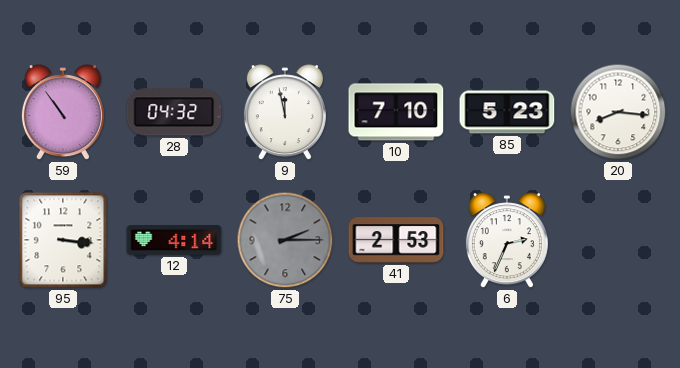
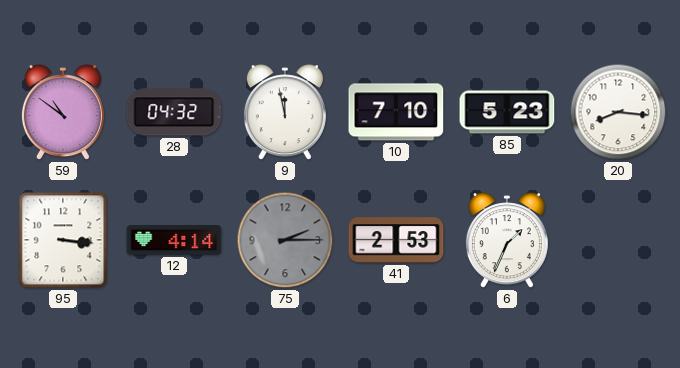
59: 10:54 -> 10:51
6: 2:34 -> 1:34
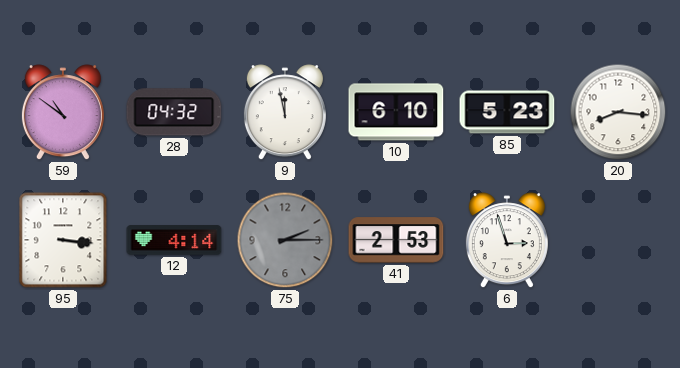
10: 7:10 -> 6:10
6: 1:34 -> 2:57
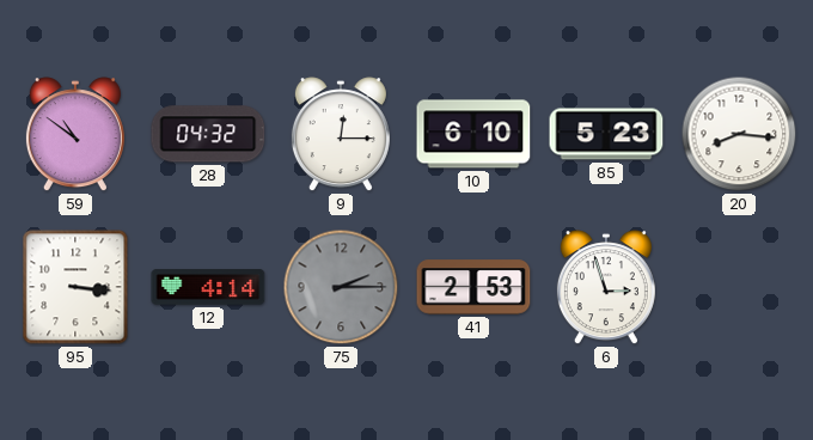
9: 11:58 -> 12:15
